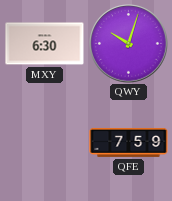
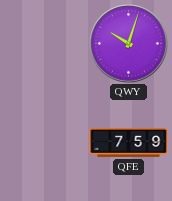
MXY: 6:30 -> none
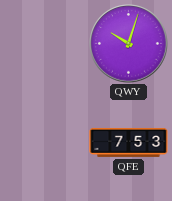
QFE: 7:59 -> 7:53
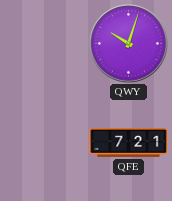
QFE: 7:53 -> 7:21
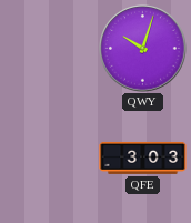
QFE: 7:21 -> 3:03
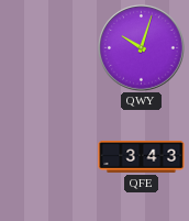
QFE: 3:03 -> 3:43
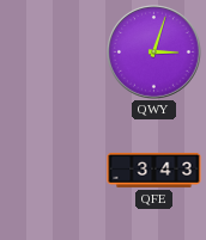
QWY: 10:03 -> 3:03
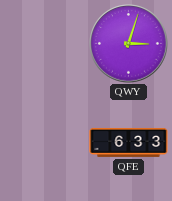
QFE: 3:43 -> 6:33
